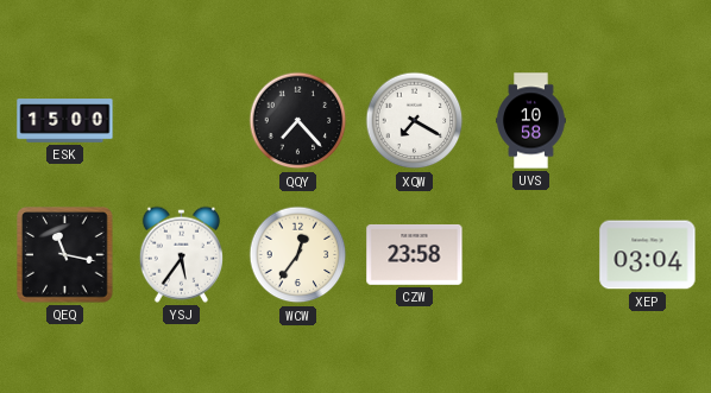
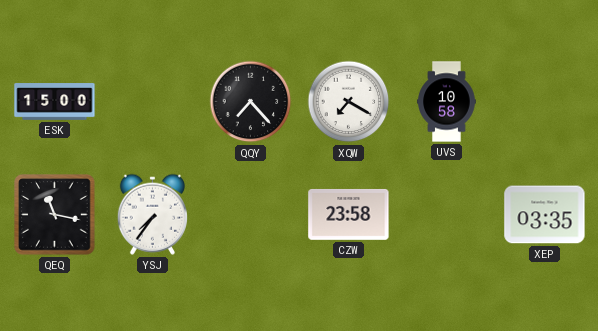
YSJ: 5:36 -> 7:36
WCW: 12:36 -> none
XEP: 03:04 -> 03:35
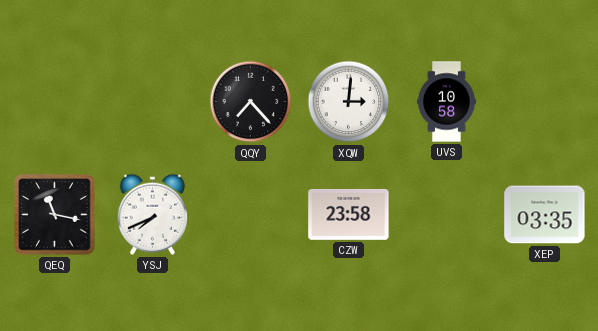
ESK: 15:00 -> none
XQW: 7:20 -> 3:01
YSJ: 7:36 -> 7:41
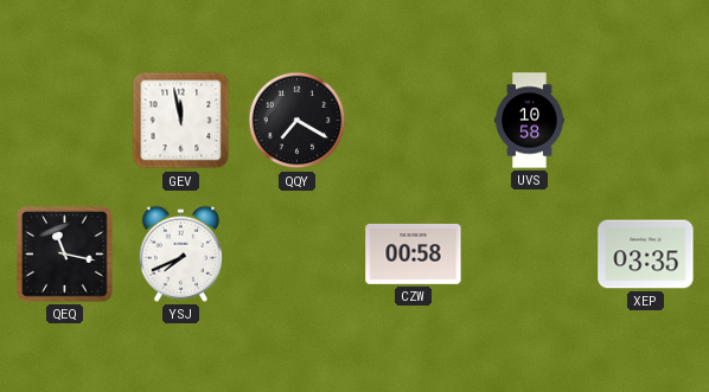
GEV: none -> 11:58
QQY: 7:23 -> 7:20
XQW: 3:01 -> none
CZW: 23:58 -> 00:58
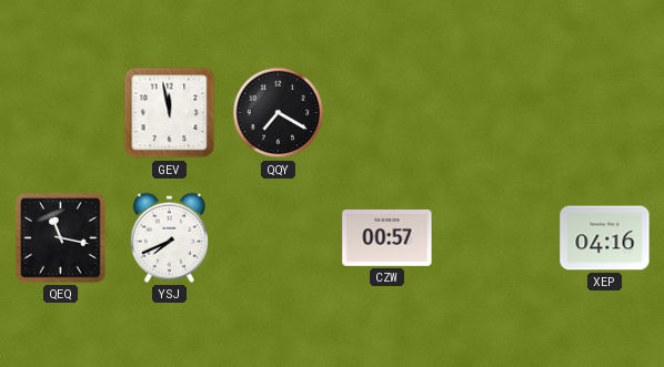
UVS: 10:58 -> none
CZW: 00:58 -> 00:57
XEP: 03:35 -> 04:16
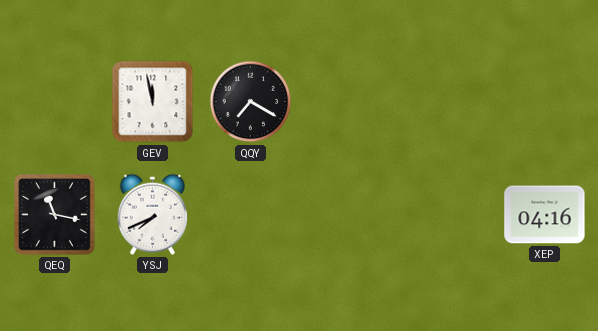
CZW: 00:57 -> none
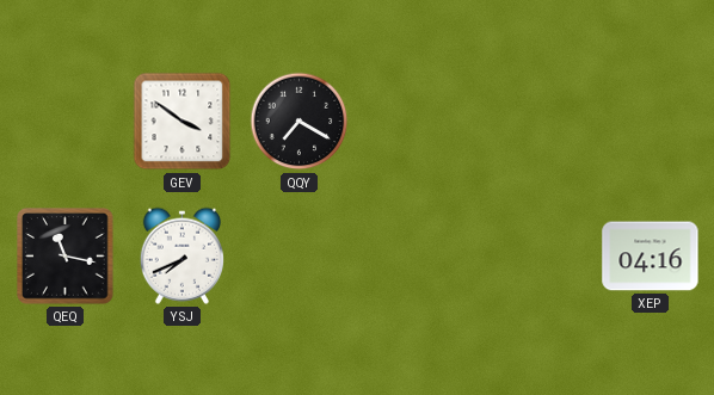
GEV: 11:58 -> 3:51
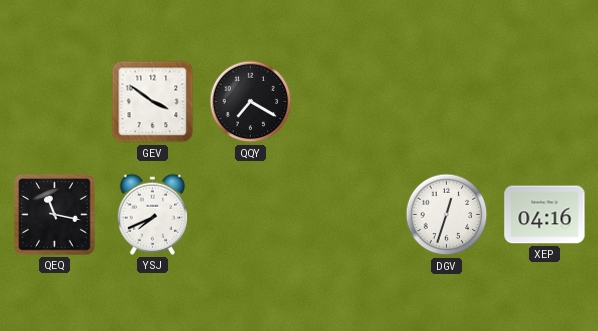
DGV: none -> 12:33
